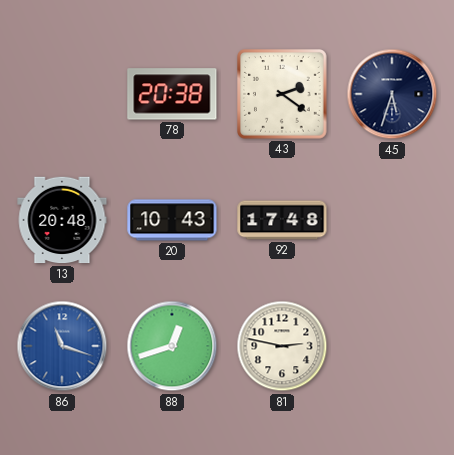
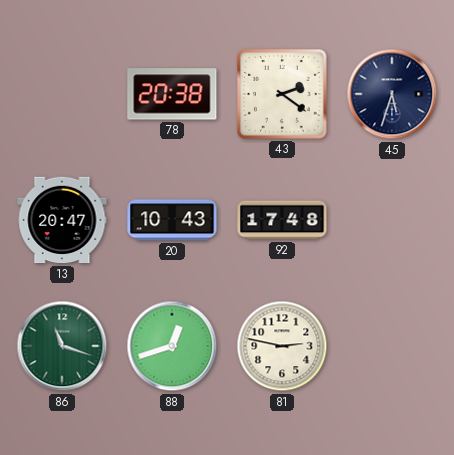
13: 20:48 -> 20:47
86 dial: blue -> green
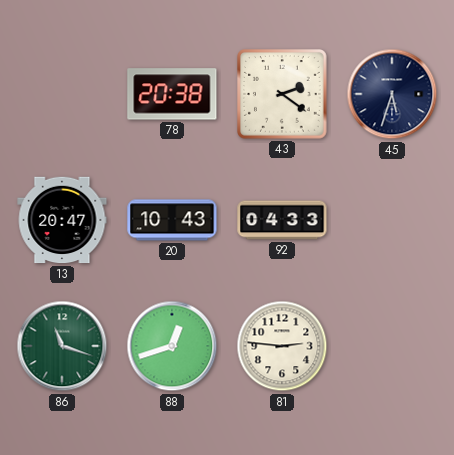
92: 17:48 -> 04:33
81: 2:47 -> 2:46
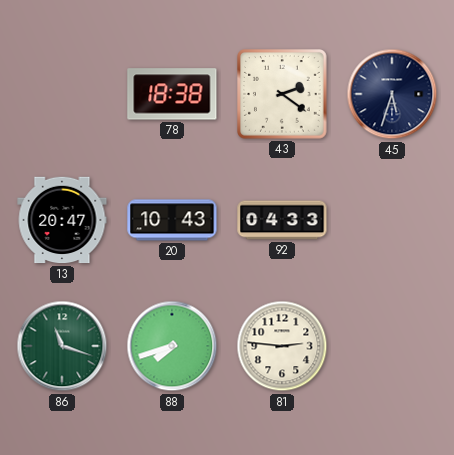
78: 20:38 -> 18:38
88: 12:42 -> 7:42
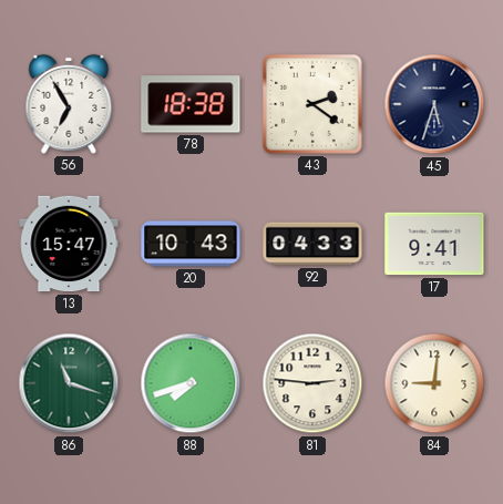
56: none -> 6:55
13: 20:47 -> 15:47
17: none -> 9:41
84: none -> 9:01
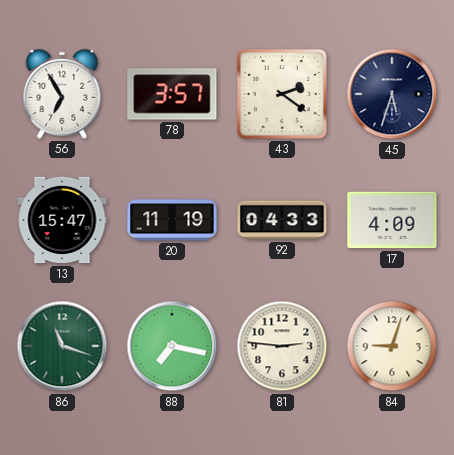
78: 18:38 -> 3:57
20: 10:43 -> 11:19
17: 9:41 -> 4:09
88: 7:42 -> 7:17
84: 9:01 -> 9:03
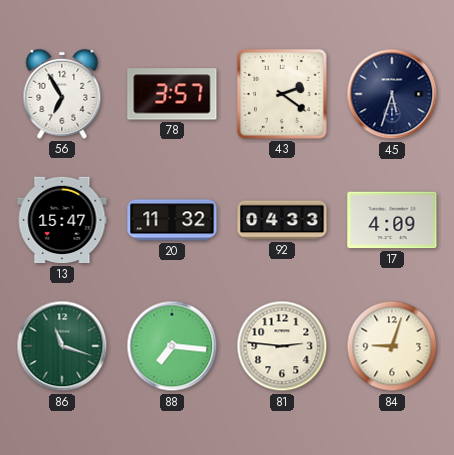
20: 11:19 -> 11:32
88: 7:17 -> 7:16
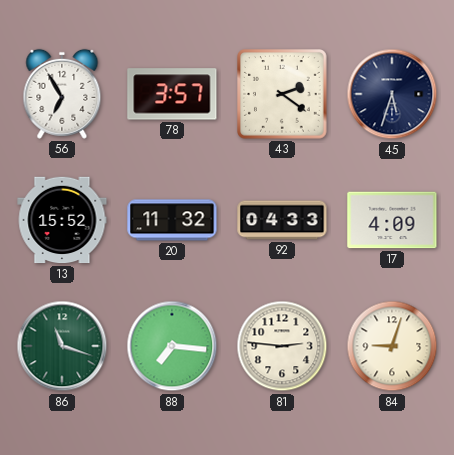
13: 15:47 -> 15:52
